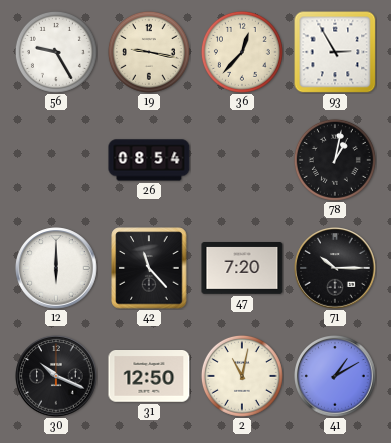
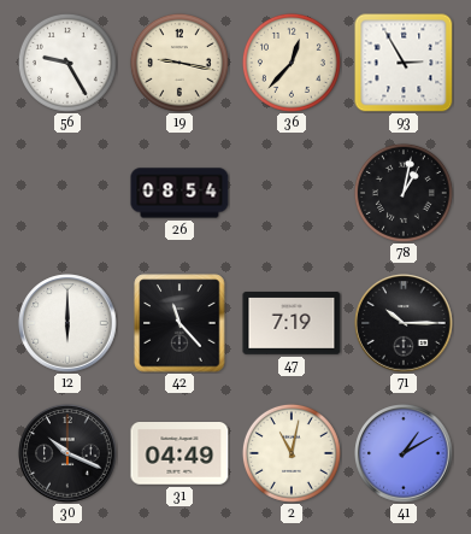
47: 7:20 -> 7:19
31: 12:50 -> 04:49
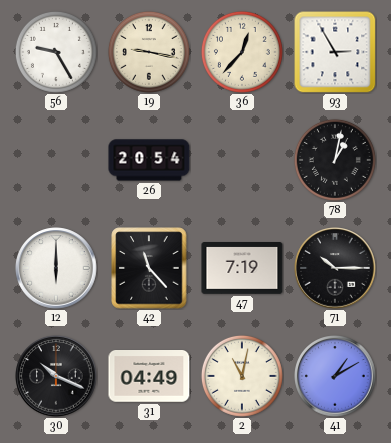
26: 08:54 -> 20:54
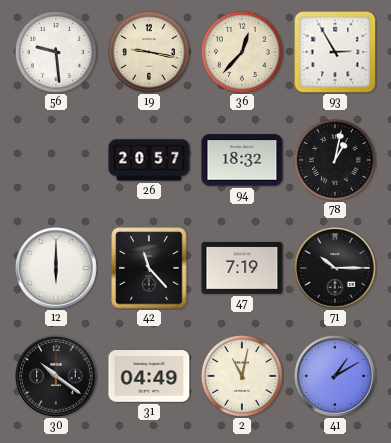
56: 9:25 -> 9:29
26: 20:54 -> 20:57
94: none -> 18:32
30: 10:19 -> 10:21
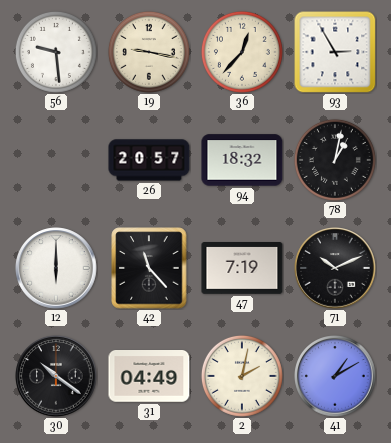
71: 10:15 -> 10:11
2: 11:02 -> 2:02
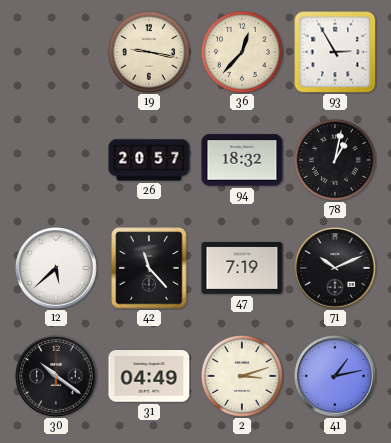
56: 9:29 -> none
12: 6:00 -> 5:38
2: 2:02 -> 3:12
41: 1:10 -> 1:13
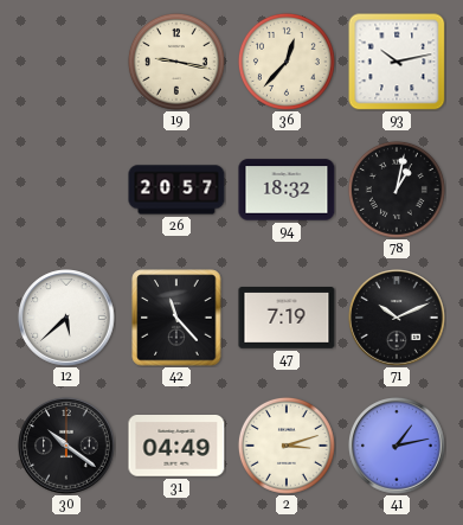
93: 2:55 -> 10:13
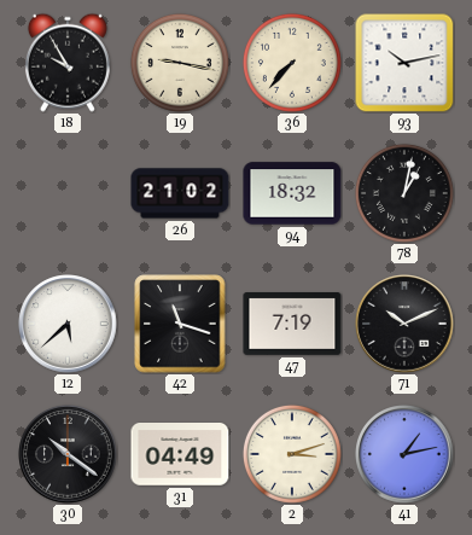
18: none -> 9:55
36: 12:37 -> 7:37
26: 20:57 -> 21:02
42: 11:23 -> 11:18
